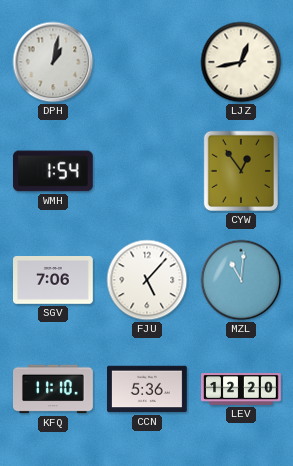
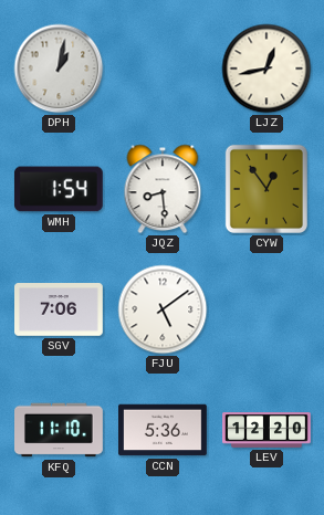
JQZ: none -> 8:29
FJU: 5:07 -> 5:09
MZL: 11:01 -> none
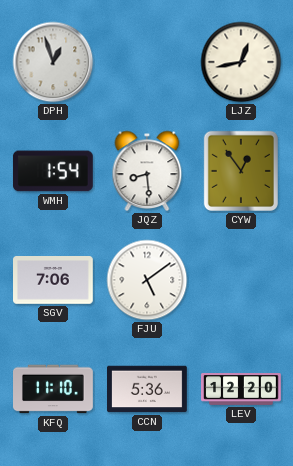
DPH: 1:02 -> 12:57
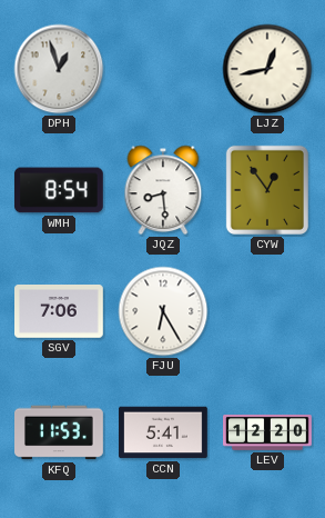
WMH: 1:54 -> 8:54
FJU: 5:09 -> 6:25
KFQ: 11:10 -> 11:53
CCN: 5:36 -> 5:41
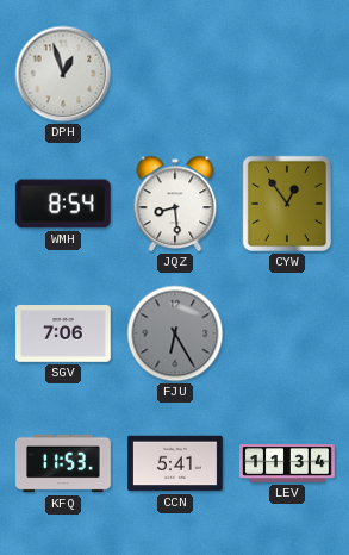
LJZ: 12:43 -> none
FJU dial: white -> grey
LEV: 12:20 -> 11:34
